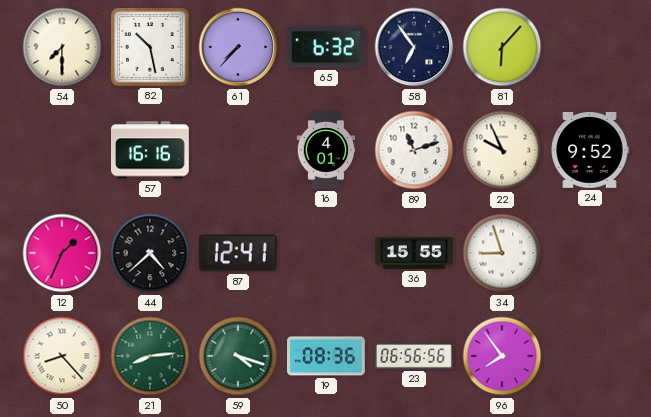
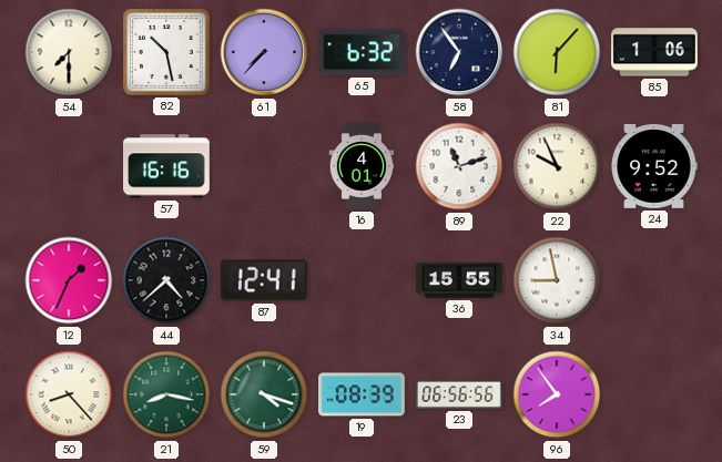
85: none -> 1:06
34: 8:57 -> 8:58
21: 8:14 -> 8:17
19: 08:36 -> 08:39
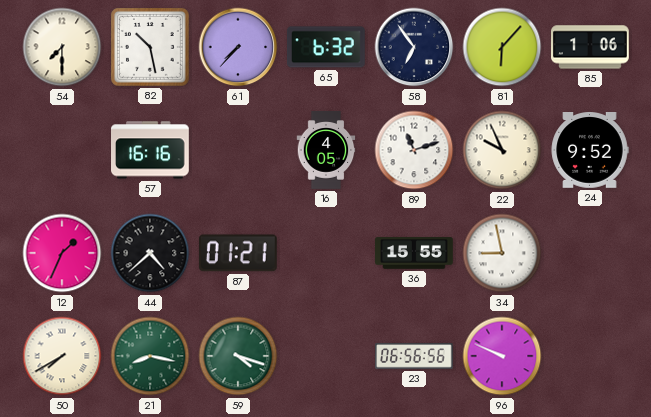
16: 4:01 -> 4:05
87: 12:41 -> 01:21
50: 8:23 -> 7:40
19: 08:39 -> none
96: 7:54 -> 9:49
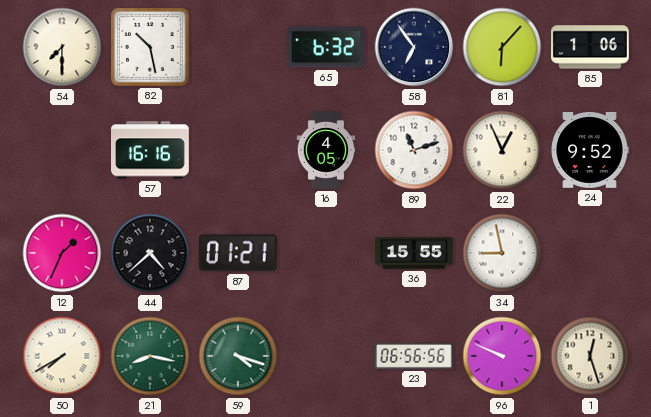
61: 7:37 -> none
22: 9:56 -> 12:56
1: none -> 12:27
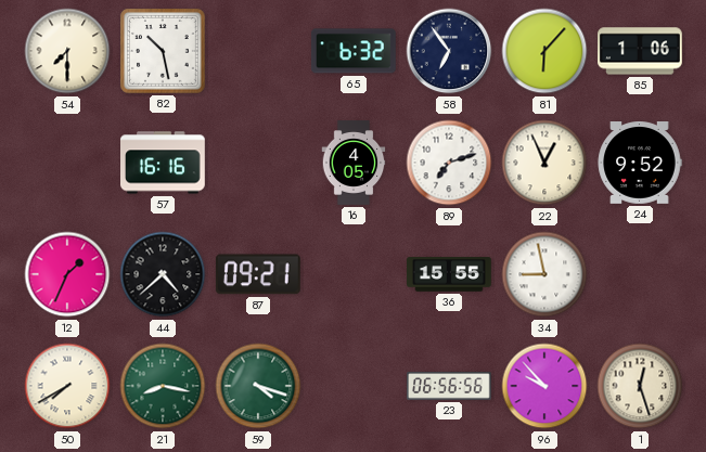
89: 11:12 -> 7:12
87: 01:21 -> 09:21
96: 9:49 -> 9:53
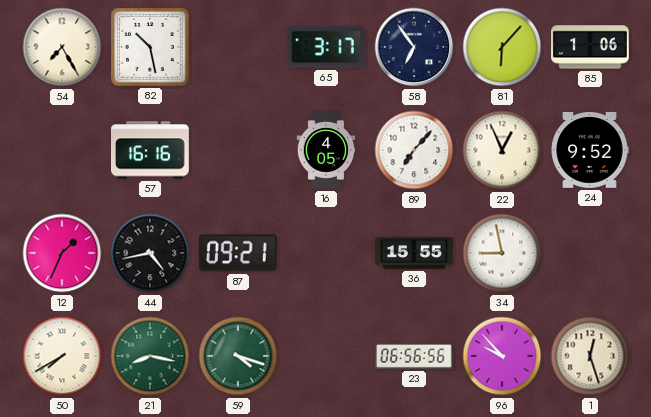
54: 7:30 -> 7:25
65: 6:32 -> 3:17
89: 7:12 -> 7:07
44: 4:38 -> 4:43
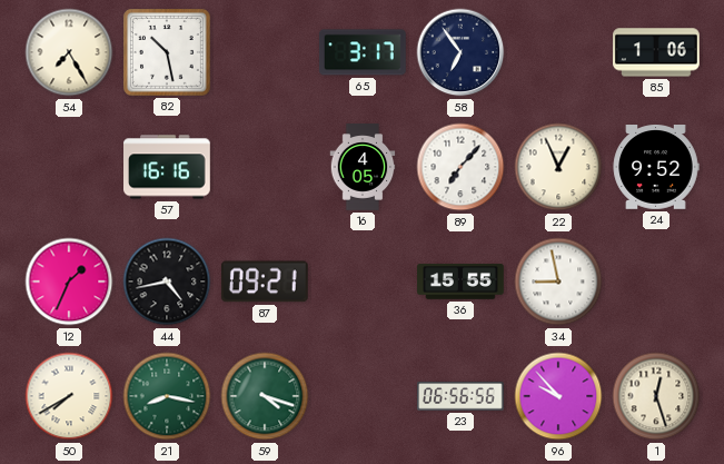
81: 6:07 -> none
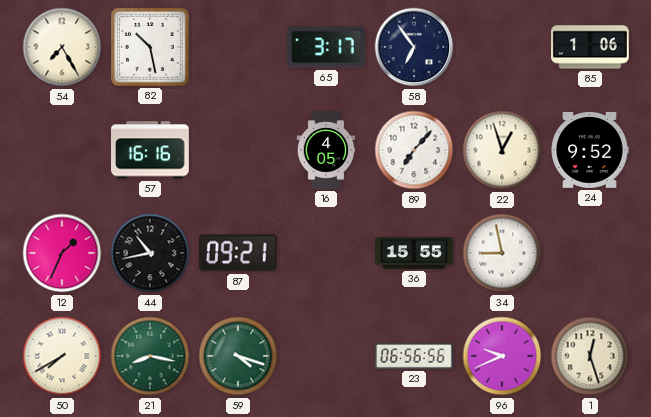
22: 12:56 -> 12:57
44: 4:43 -> 10:43
96: 9:53 -> 9:41
